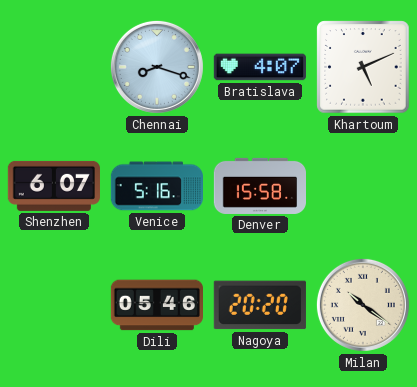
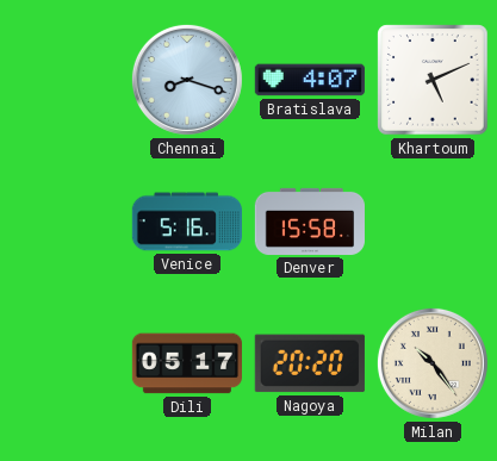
Shenzhen: 6:07 -> none
Dili: 05:46 -> 05:17
Milan: 10:21 -> 10:24
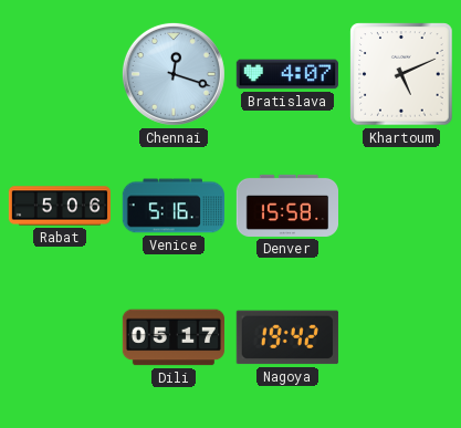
Chennai: 8:18 -> 12:18
Rabat: none -> 5:06
Nagoya: 20:20 -> 19:42
Milan: 10:24 -> none
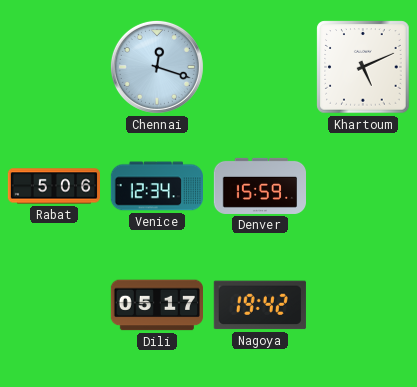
Bratislava: 4:07 -> none
Venice: 5:16 -> 12:34
Denver: 15:58 -> 15:59
